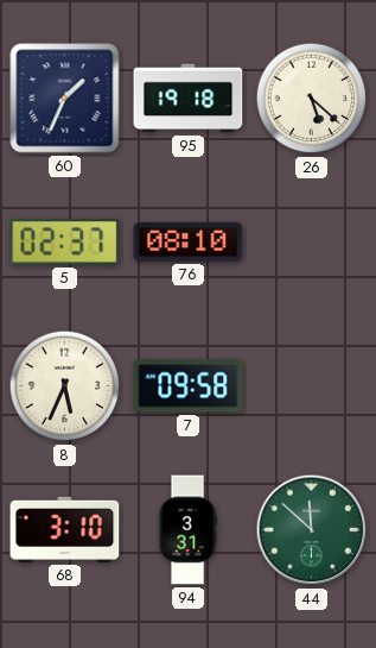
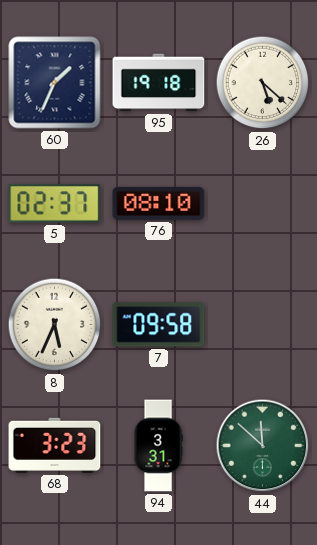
68: 3:10 -> 3:23
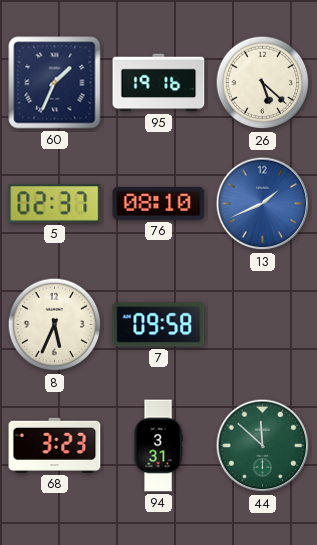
95: 19:18 -> 19:16
13: none -> 1:41
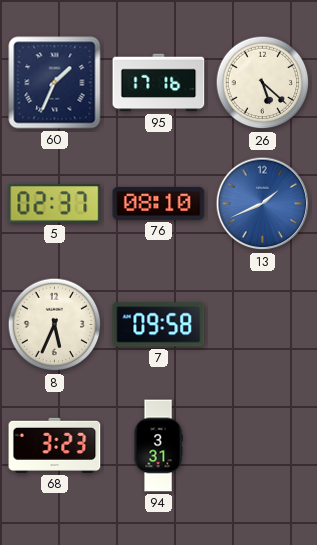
95: 19:16 -> 17:16
44: 11:52 -> none
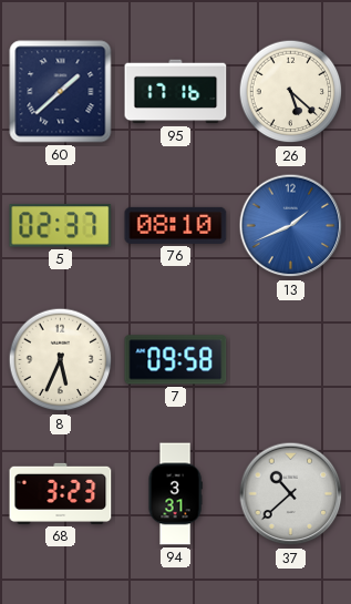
60: 1:34 -> 1:38
37: none -> 10:38
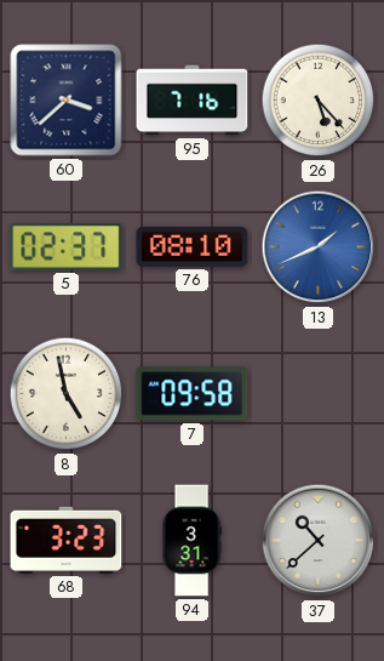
60: 1:38 -> 3:38
95: 17:16 -> 7:16
26: 5:22 -> 5:23
8: 5:34 -> 4:58
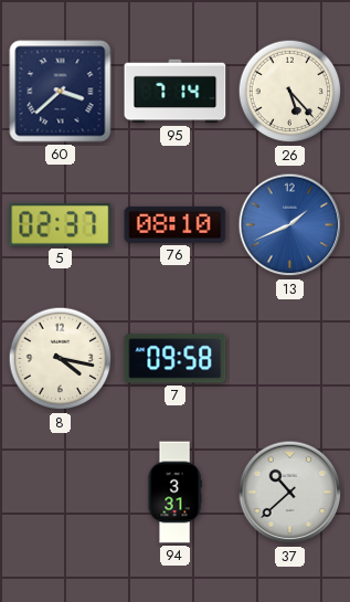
95: 7:16 -> 7:14
8: 4:58 -> 4:17
68: 3:23 -> none
